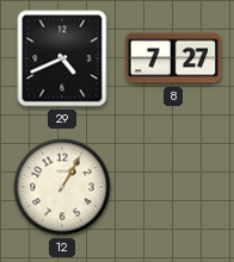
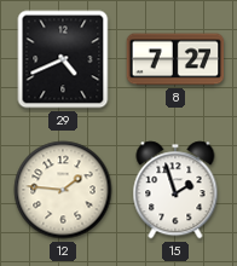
12: 1:05 -> 1:46
15: none -> 1:57
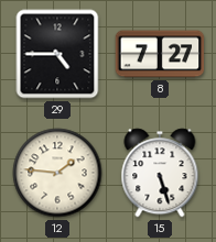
29: 4:41 -> 4:45
15: 1:57 -> 5:27
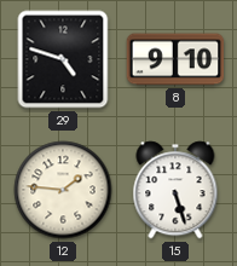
29: 4:45 -> 4:48
8: 7:27 -> 9:10
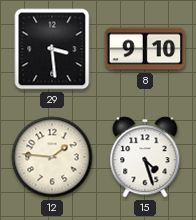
29: 4:48 -> 3:29
15: 5:27 -> 4:27
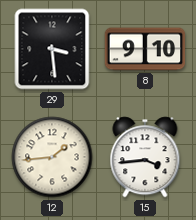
12: 1:46 -> 1:44
15: 4:27 -> 3:44
